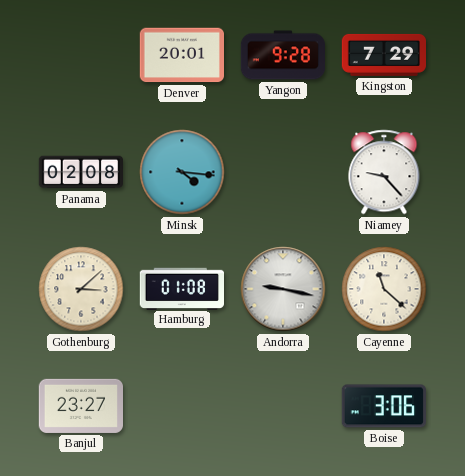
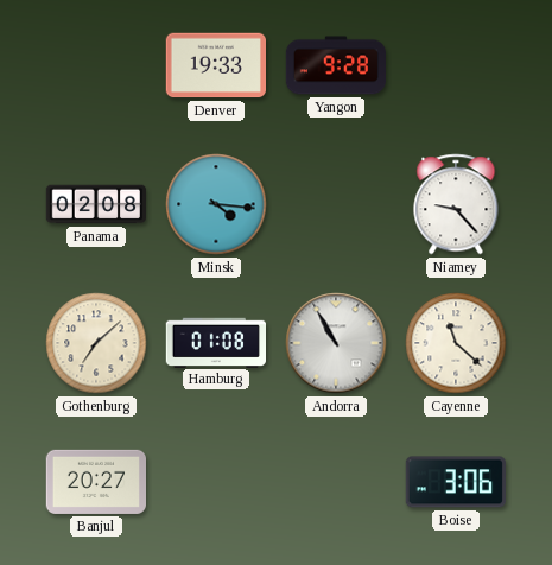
Denver: 20:01 -> 19:33
Kingston: 7:29 -> none
Gothenburg: 3:08 -> 7:08
Andorra: 9:17 -> 10:55
Banjul: 23:27 -> 20:27
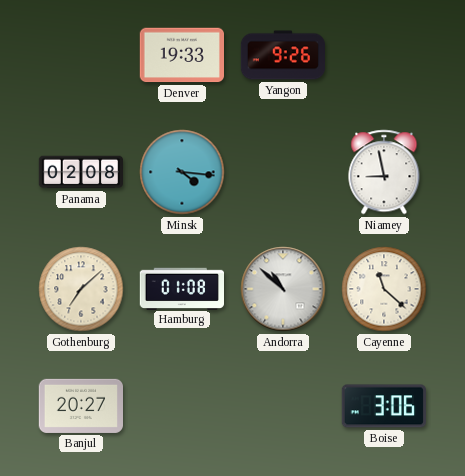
Yangon: 9:28 -> 9:26
Niamey: 9:23 -> 8:58
Andorra: 10:55 -> 10:52
